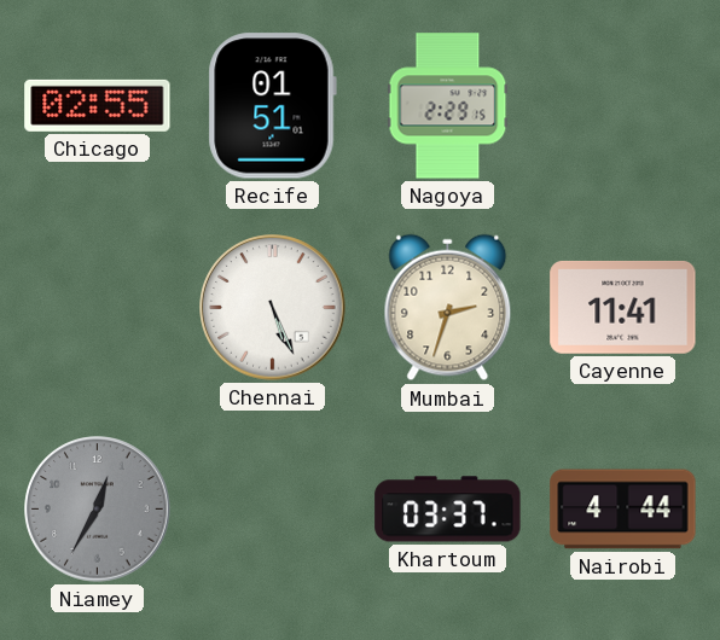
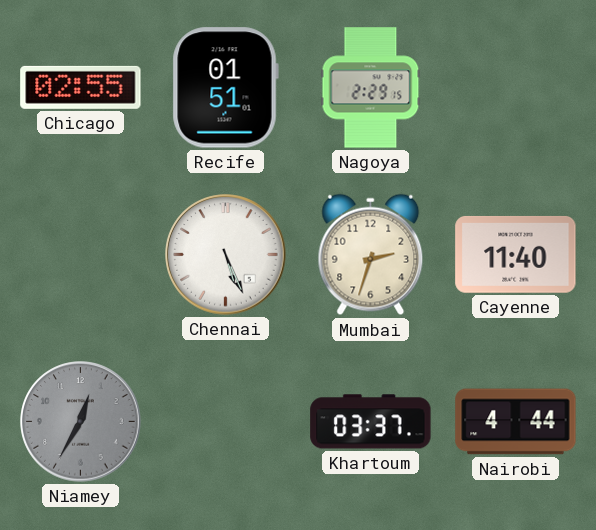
Cayenne: 11:41 -> 11:40
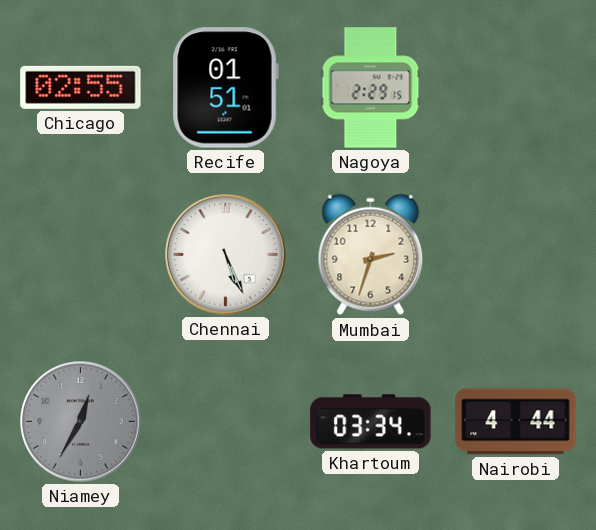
Cayenne: 11:40 -> none
Khartoum: 03:37 -> 03:34
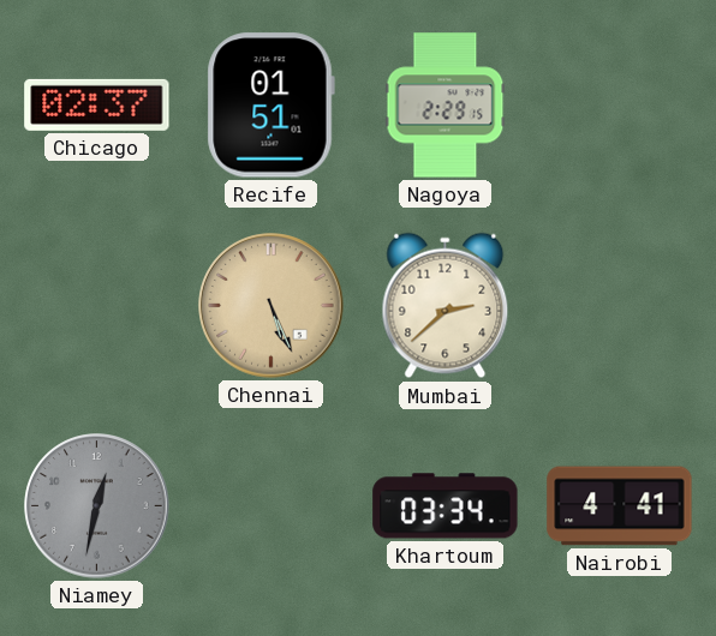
Chicago: 02:55 -> 02:37
Chennai dial: white -> champagne
Mumbai: 2:33 -> 2:38
Niamey: 12:35 -> 12:32
Nairobi: 4:44 -> 4:41
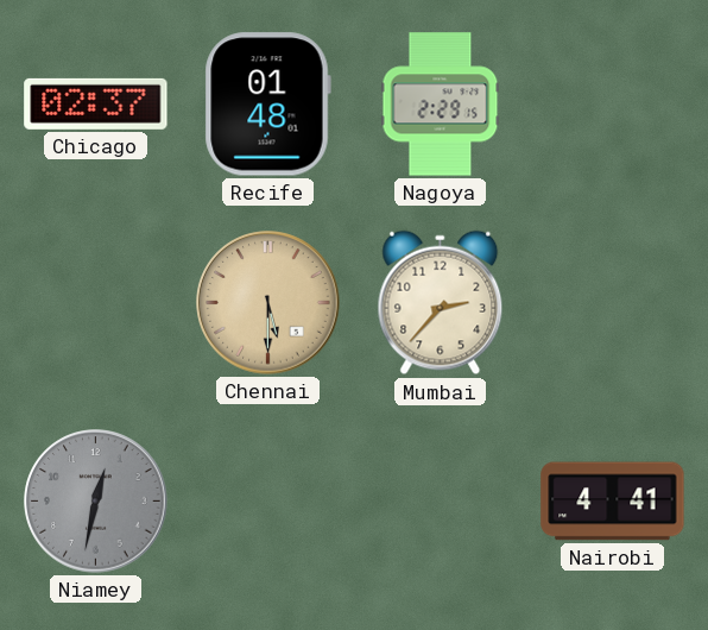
Recife: 01:51 -> 01:48
Chennai: 5:26 -> 5:30
Mumbai: 2:38 -> 2:37
Khartoum: 03:34 -> none
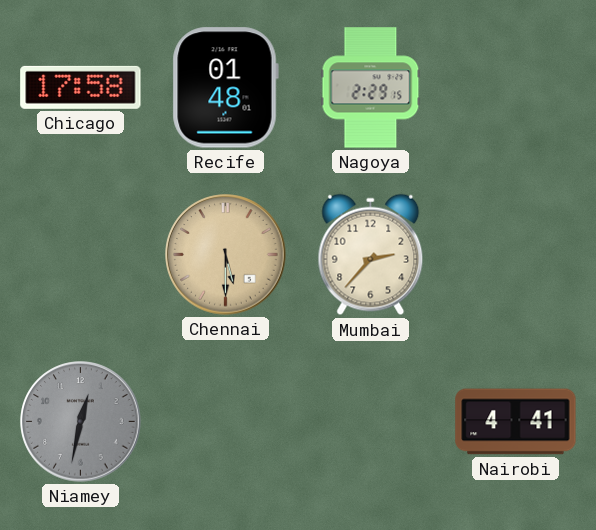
Chicago: 02:37 -> 17:58
